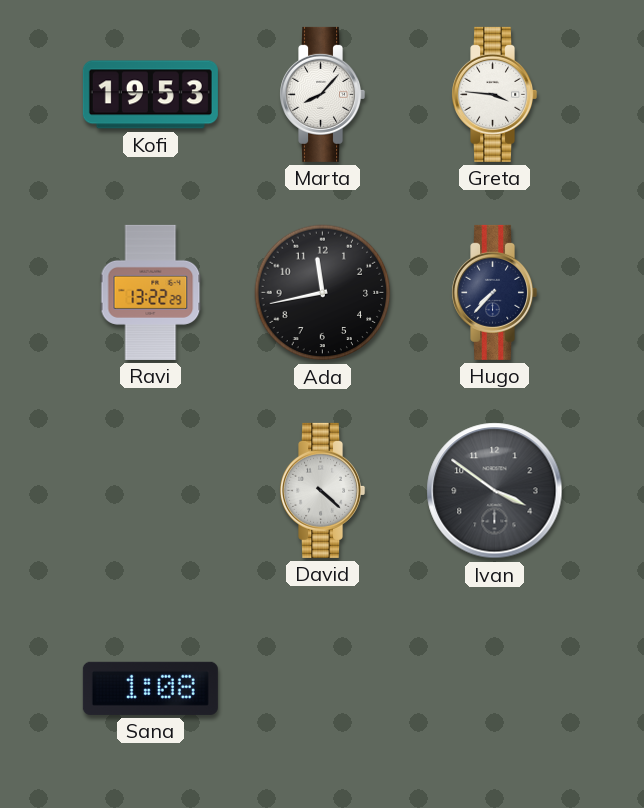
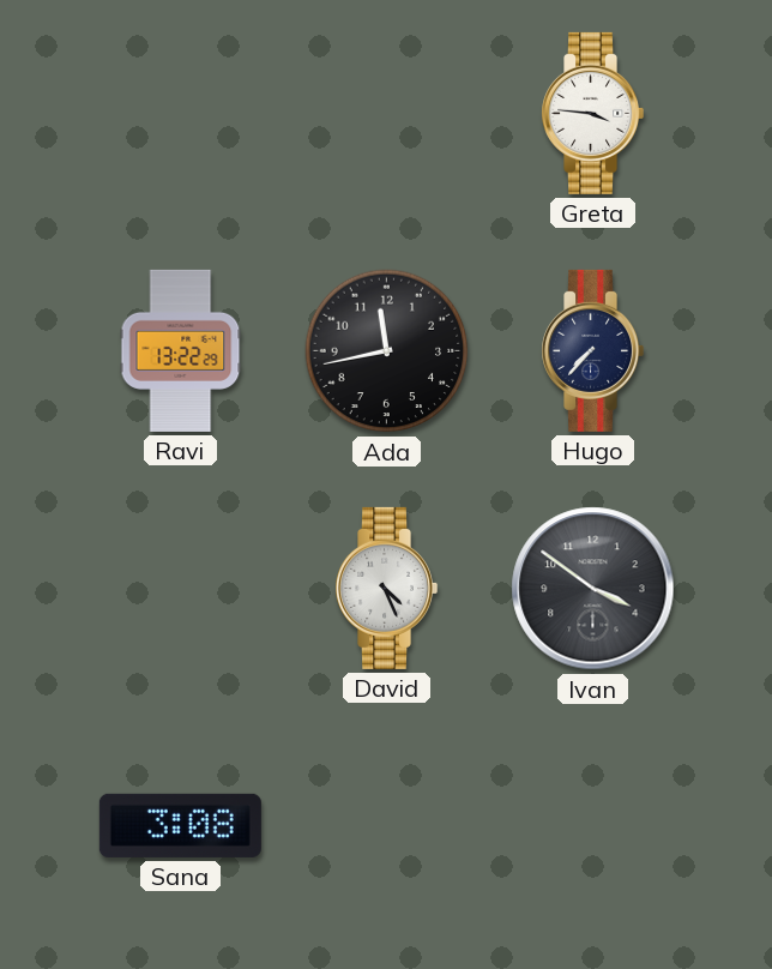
Kofi: 19:53 -> none
Marta: 8:07 -> none
David: 4:22 -> 4:26
Sana: 1:08 -> 3:08
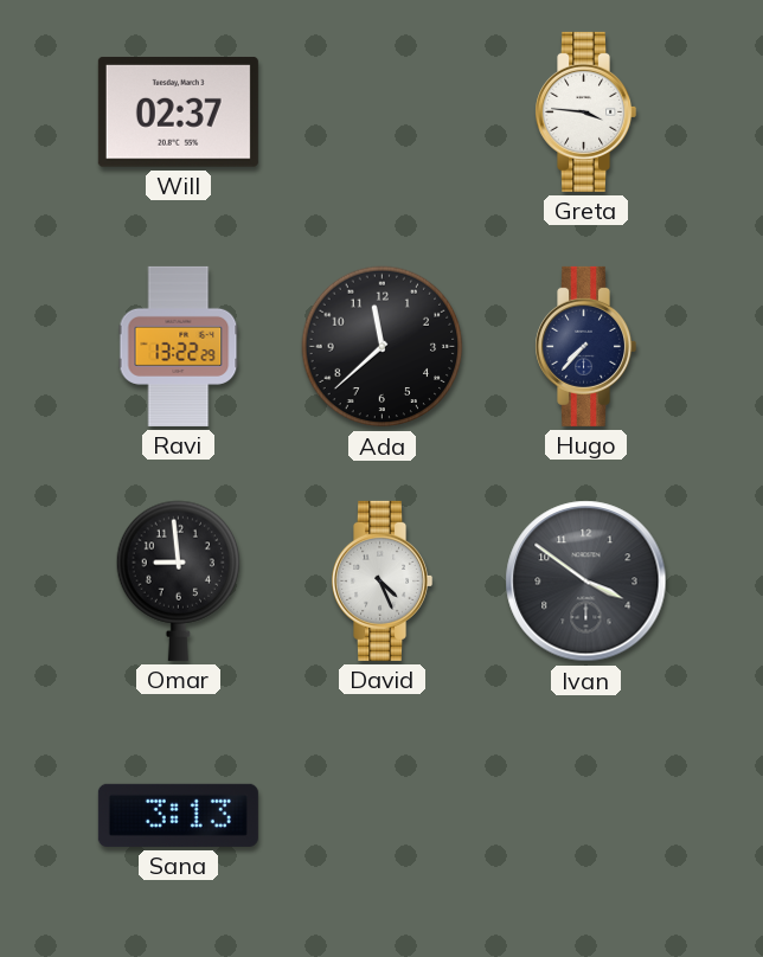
Will: none -> 02:37
Ada: 11:43 -> 11:38
Omar: none -> 8:59
Sana: 3:08 -> 3:13
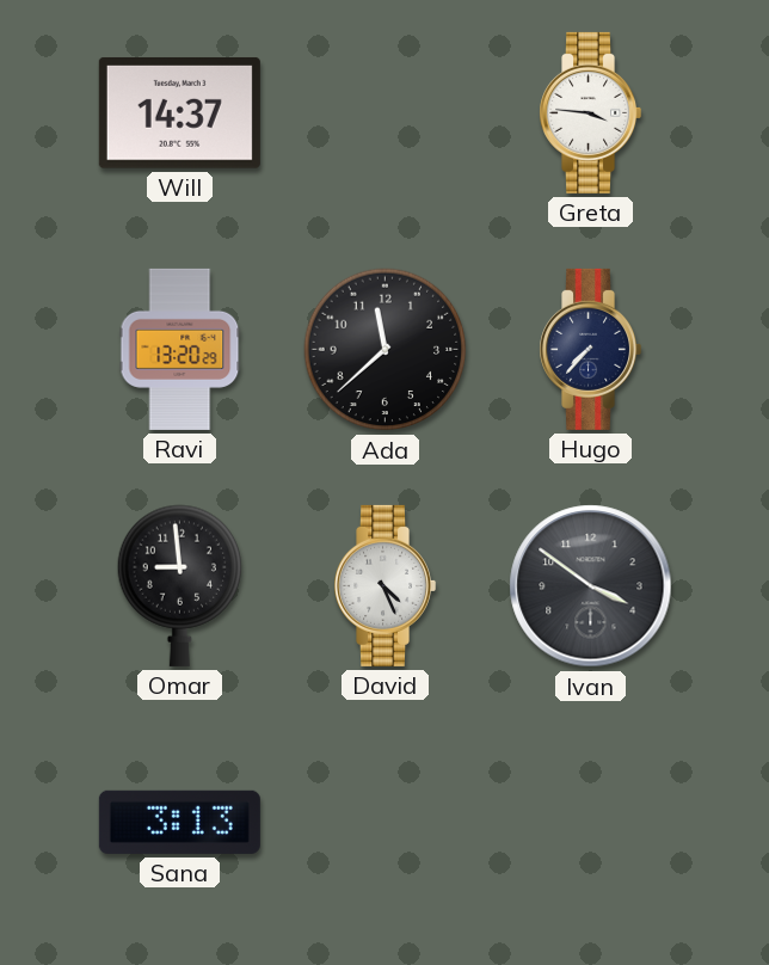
Will: 02:37 -> 14:37
Ravi: 13:22 -> 13:20
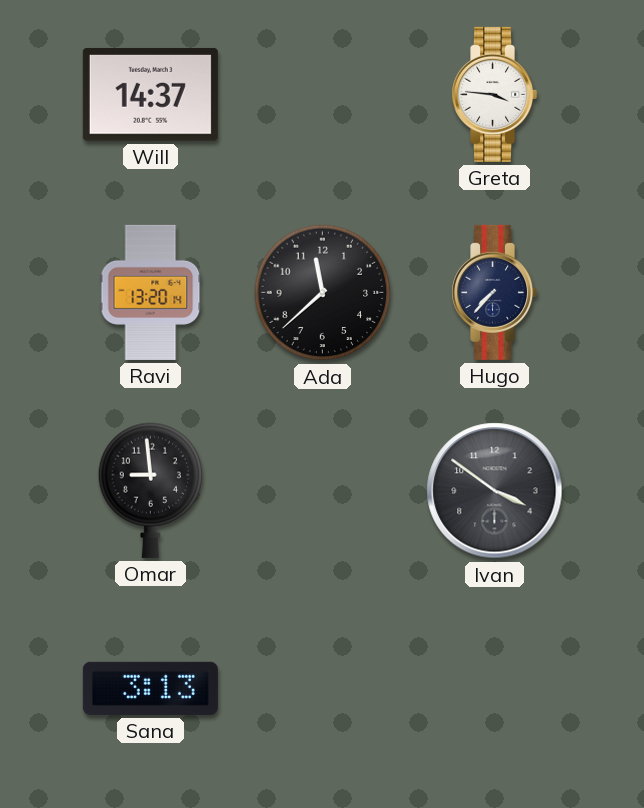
Ravi: 13:20:29 -> 13:20:14
David: 4:26 -> none
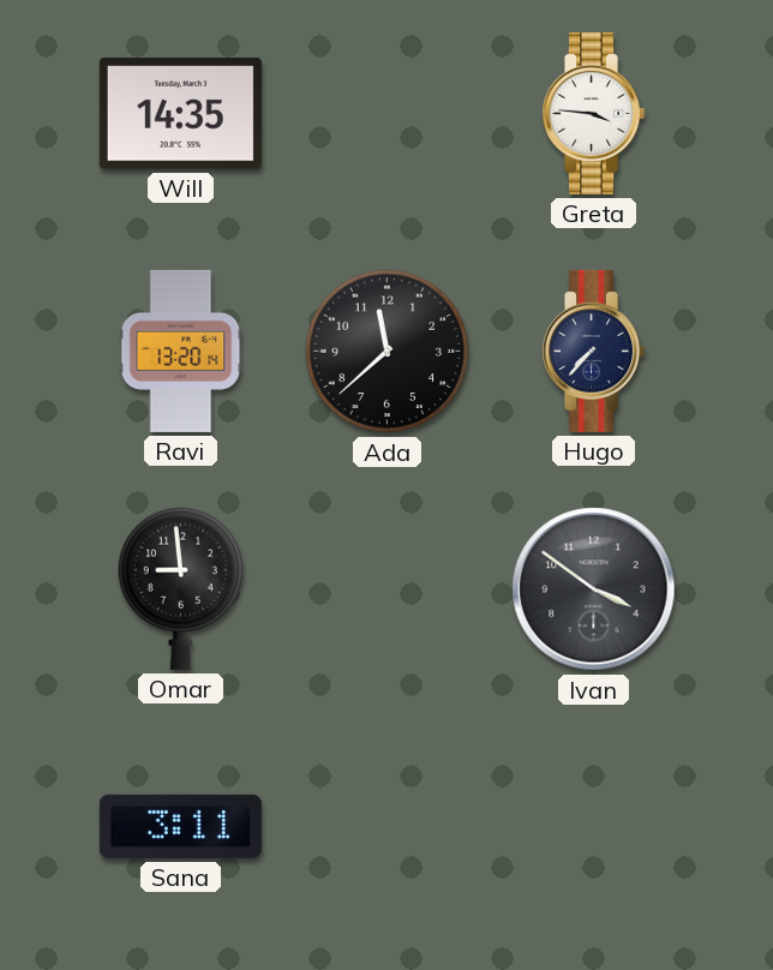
Will: 14:37 -> 14:35
Sana: 3:13 -> 3:11
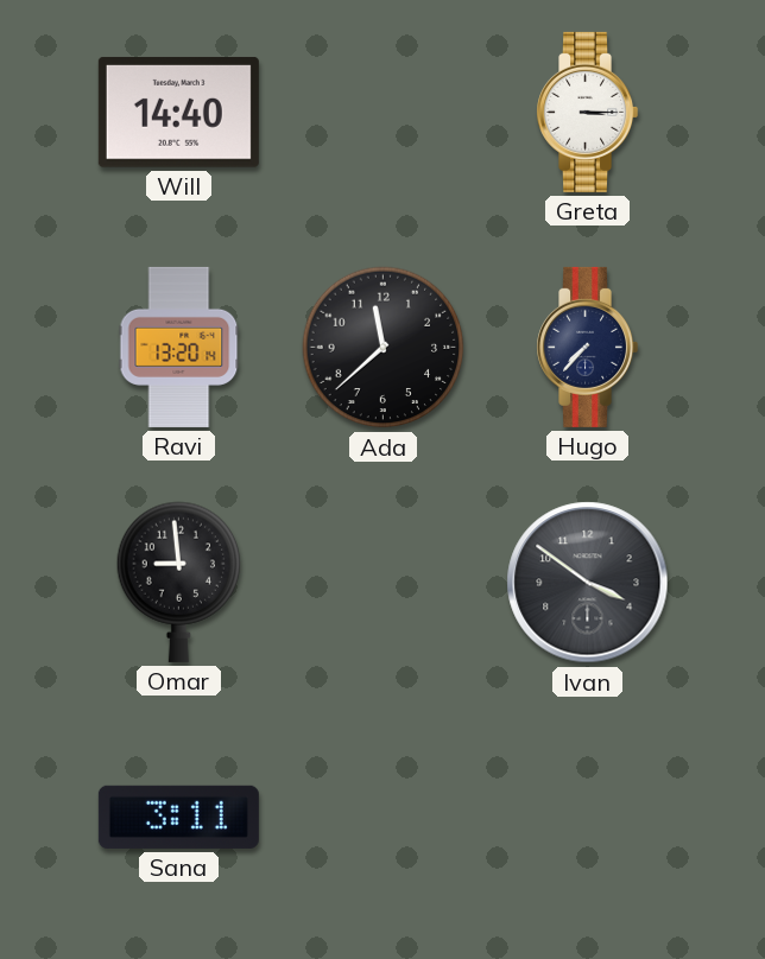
Will: 14:35 -> 14:40
Greta: 3:46 -> 3:15
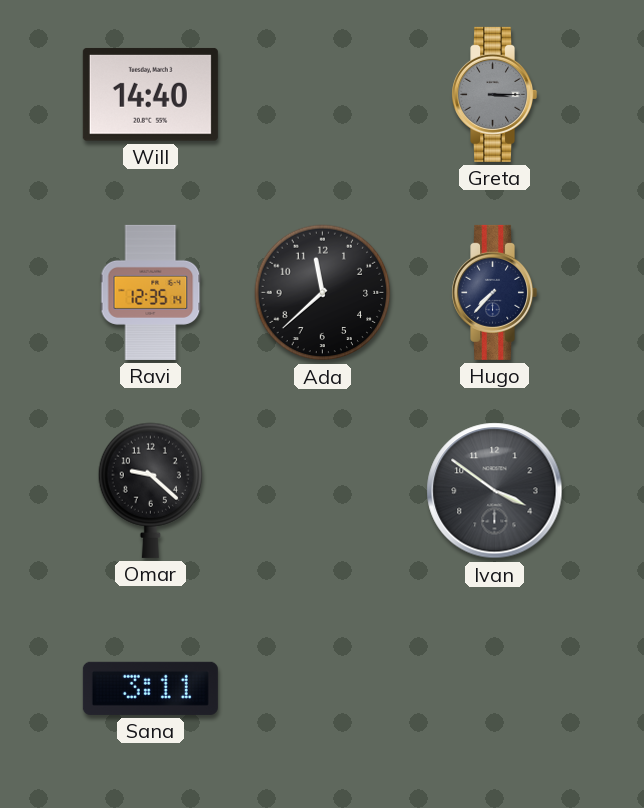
Greta dial: white -> grey
Ravi: 13:20 -> 12:35
Omar: 8:59 -> 9:22
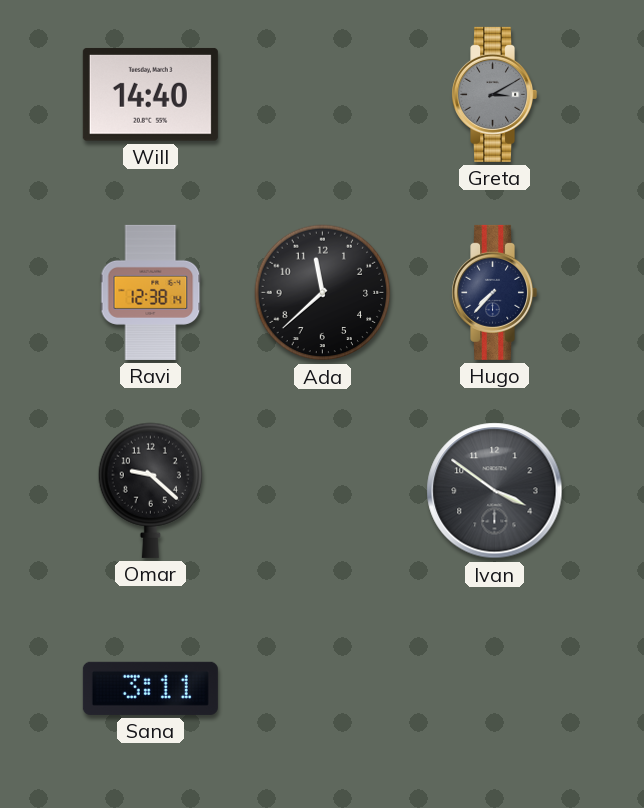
Greta: 3:15 -> 3:10
Ravi: 12:35 -> 12:38
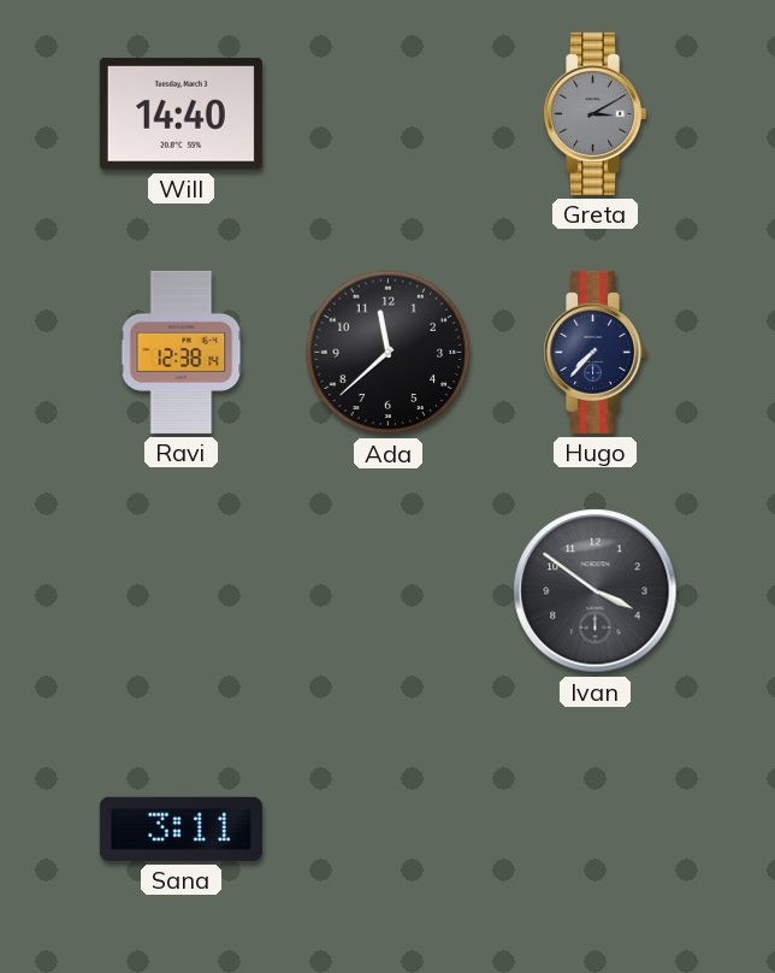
Omar: 9:22 -> none
